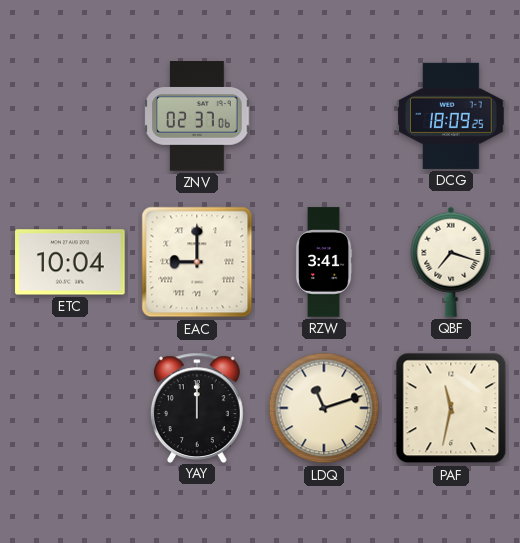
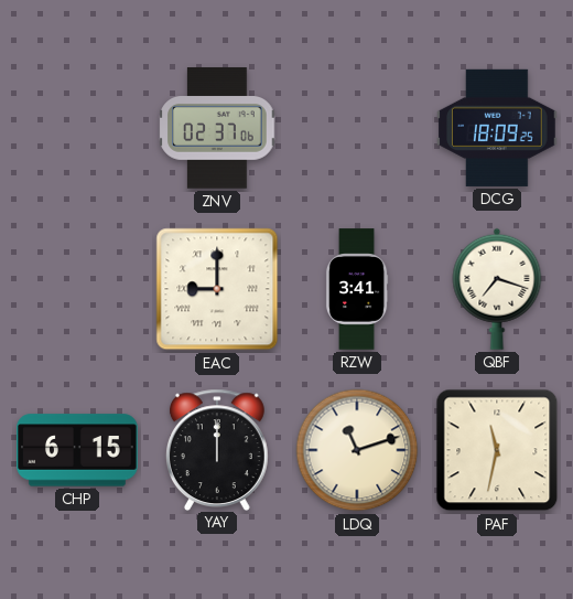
ETC: 10:04 -> none
CHP: none -> 6:15
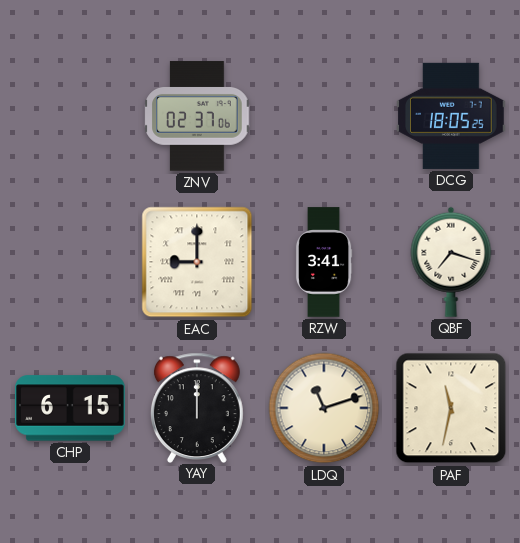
DCG: 18:09 -> 18:05
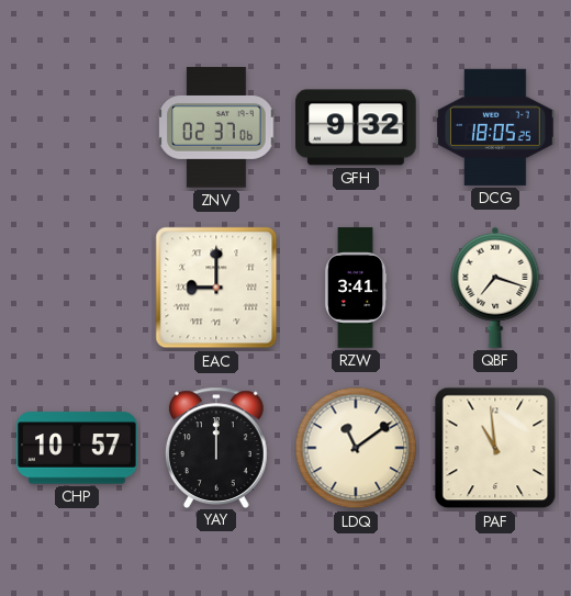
GFH: none -> 9:32
CHP: 6:15 -> 10:57
LDQ: 11:12 -> 11:09
PAF: 11:32 -> 10:59
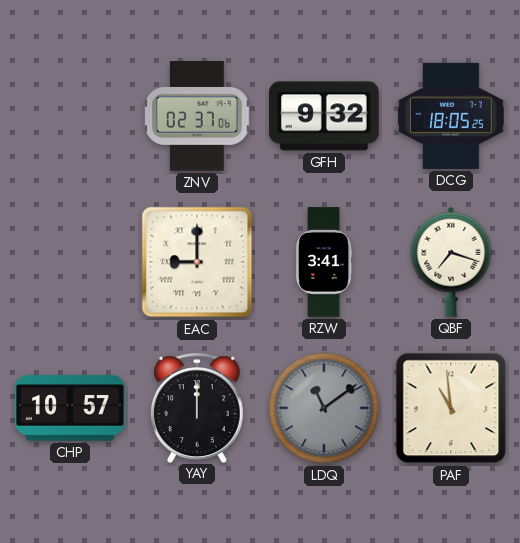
LDQ dial: cream -> grey
